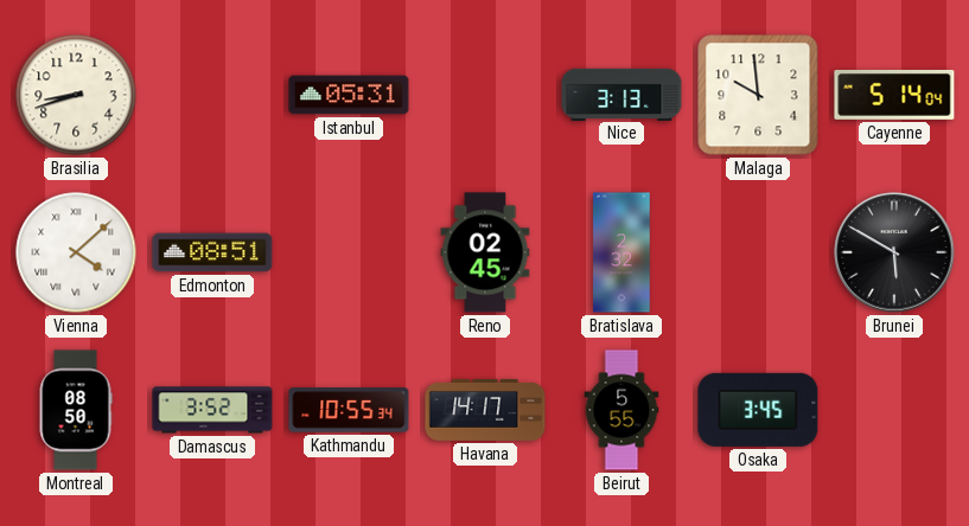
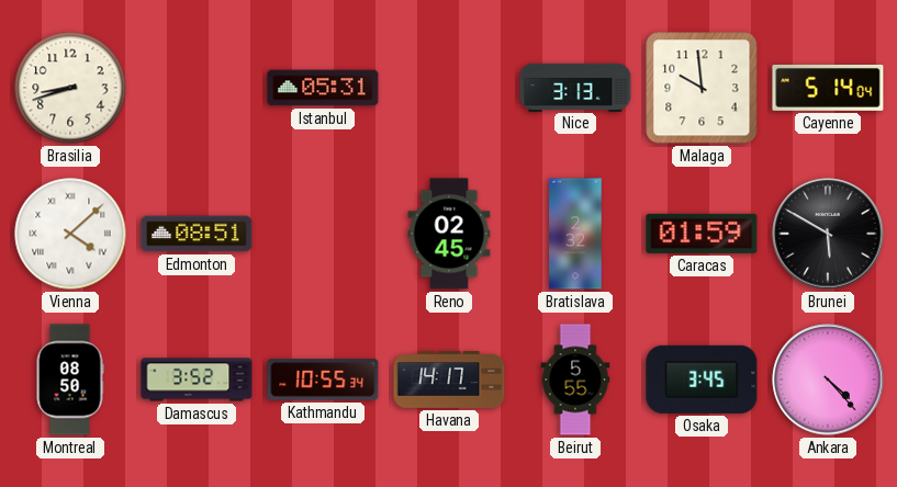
Caracas: none -> 01:59
Ankara: none -> 4:23
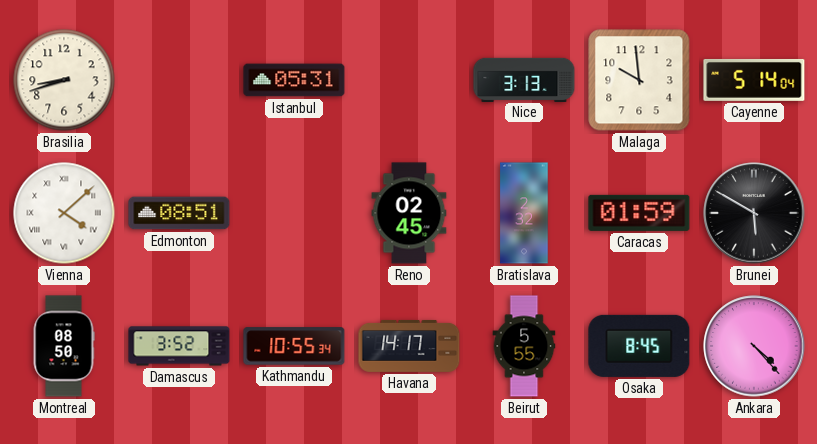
Osaka: 3:45 -> 8:45
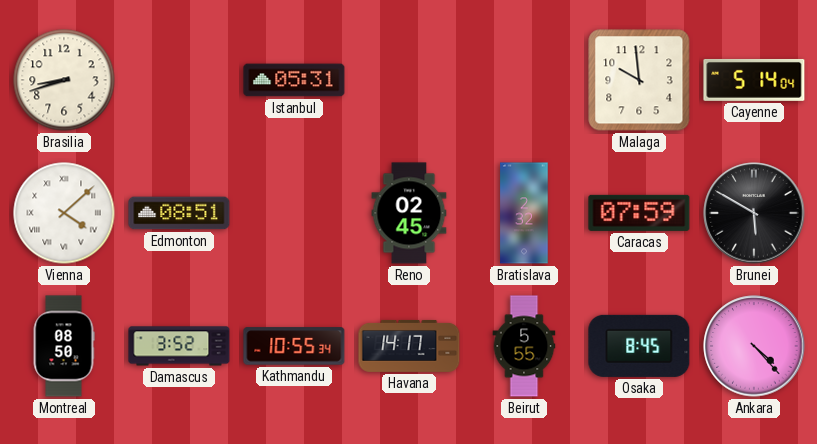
Nice: 3:13 -> none
Caracas: 01:59 -> 07:59
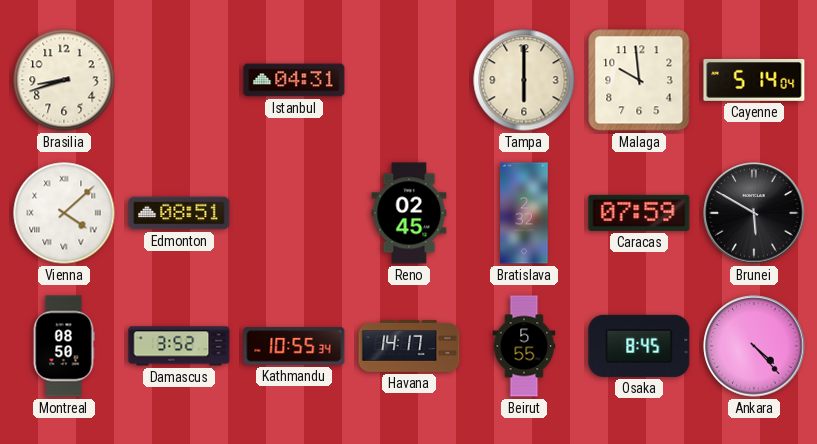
Istanbul: 05:31 -> 04:31
Tampa: none -> 6:00
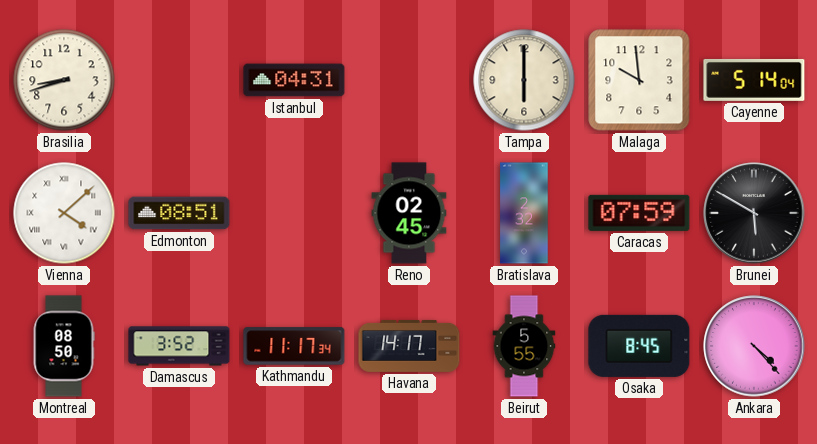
Kathmandu: 10:55 -> 11:17
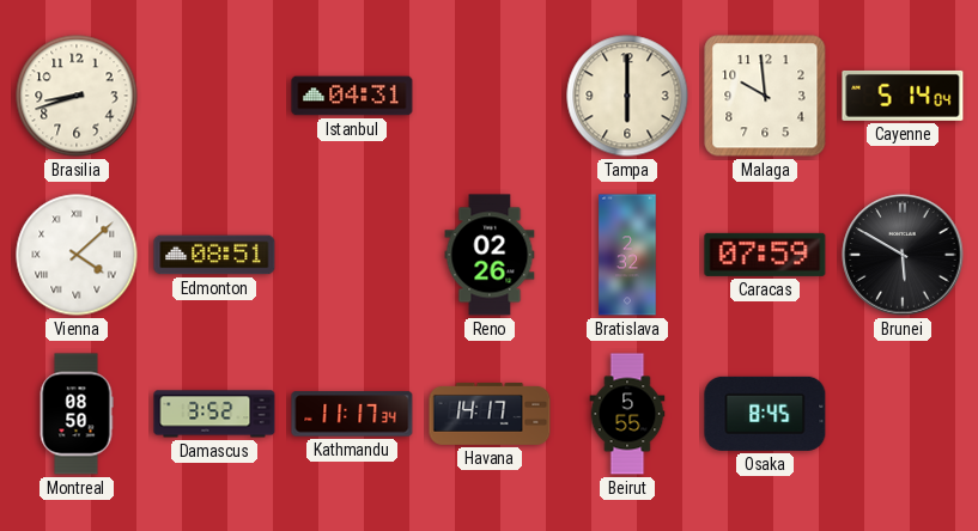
Reno: 02:45 -> 02:26
Ankara: 4:23 -> none
